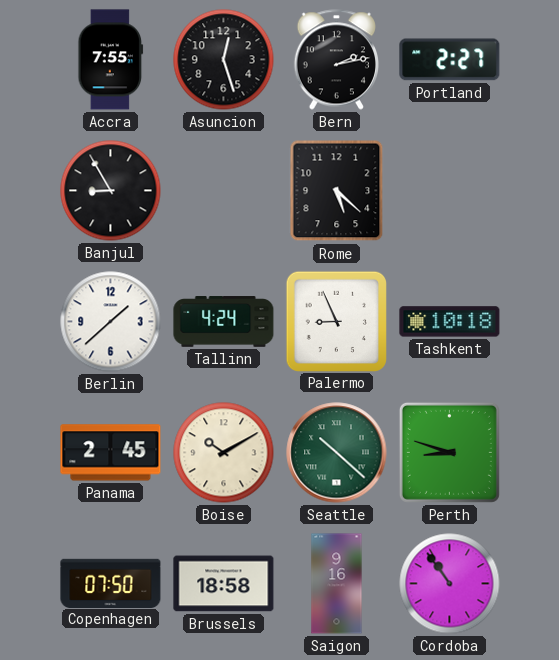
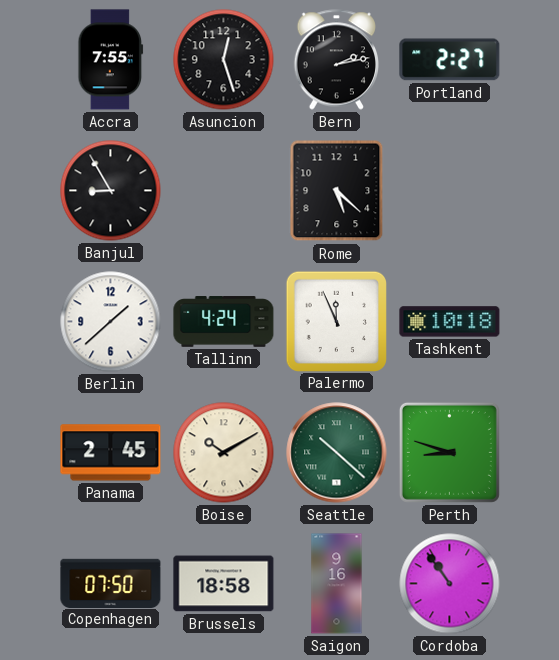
Palermo: 8:56 -> 11:56
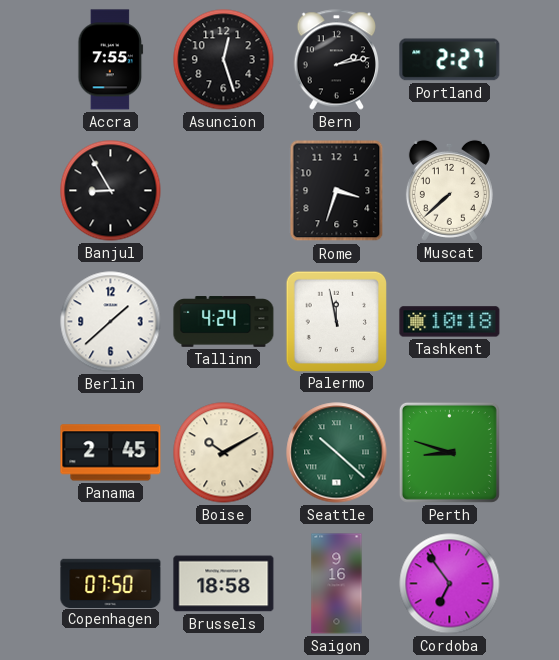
Rome: 5:22 -> 3:33
Muscat: none -> 7:38
Palermo: 11:56 -> 11:58
Cordoba: 10:54 -> 6:54
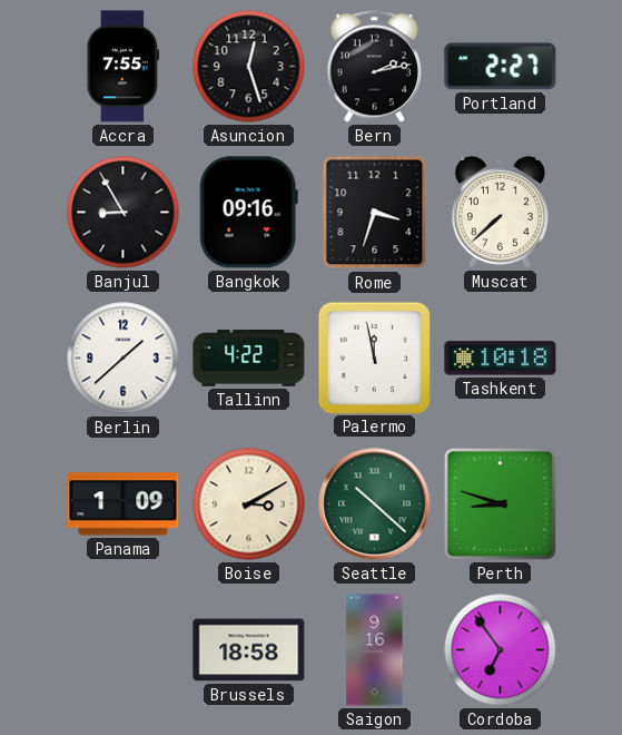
Bangkok: none -> 09:16
Tallinn: 4:24 -> 4:22
Panama: 2:45 -> 1:09
Boise: 10:10 -> 3:10
Copenhagen: 07:50 -> none
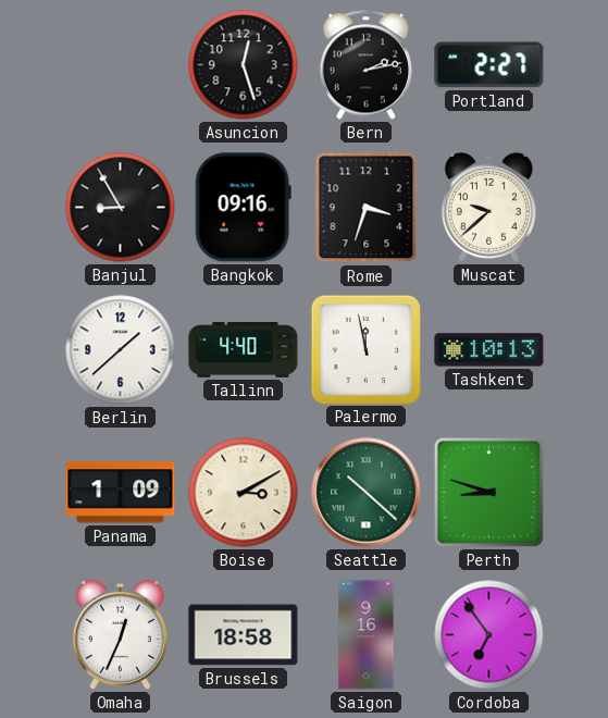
Accra: 7:55 -> none
Muscat: 7:38 -> 9:38
Tallinn: 4:22 -> 4:40
Tashkent: 10:18 -> 10:13
Omaha: none -> 12:34
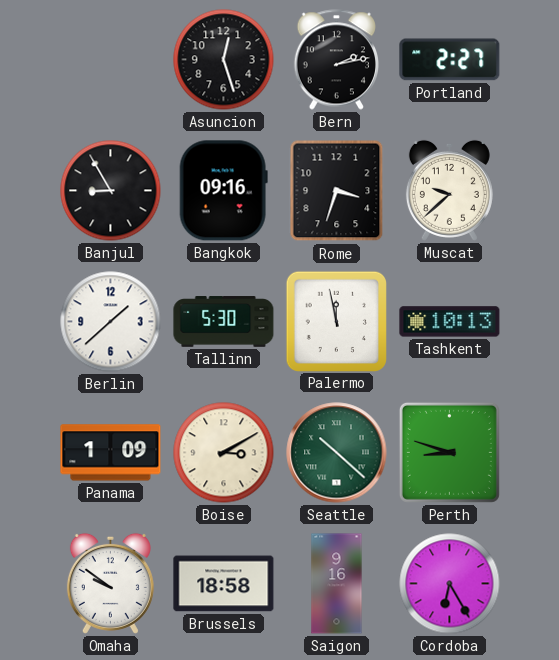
Tallinn: 4:40 -> 5:30
Omaha: 12:34 -> 9:51
Cordoba: 6:54 -> 6:25
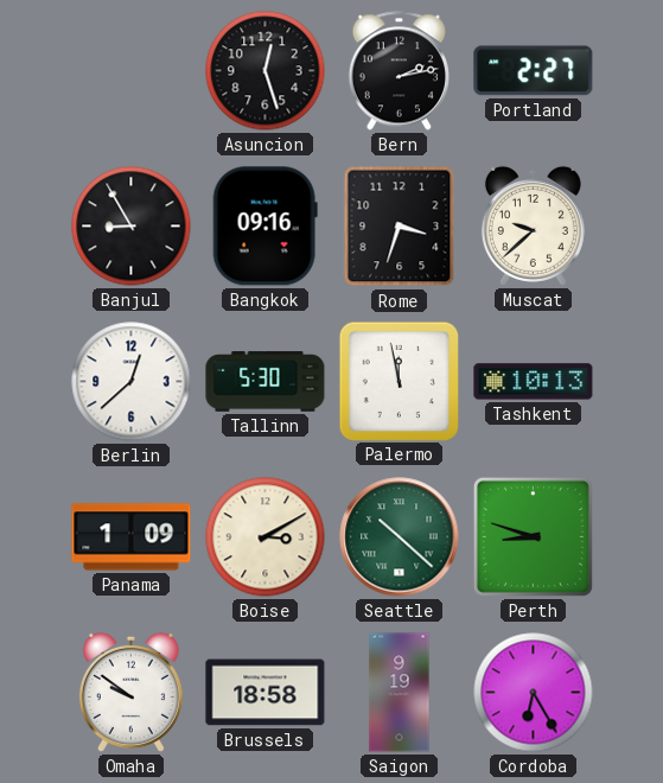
Berlin: 1:38 -> 12:38
Saigon: 9:16 -> 9:19
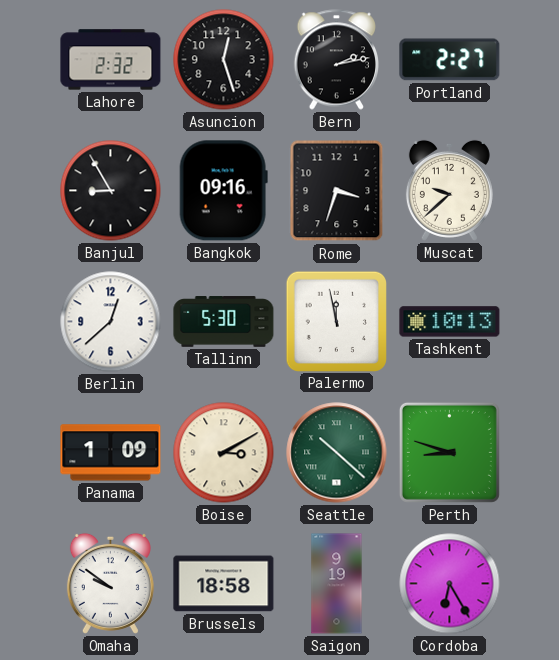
Lahore: none -> 2:32
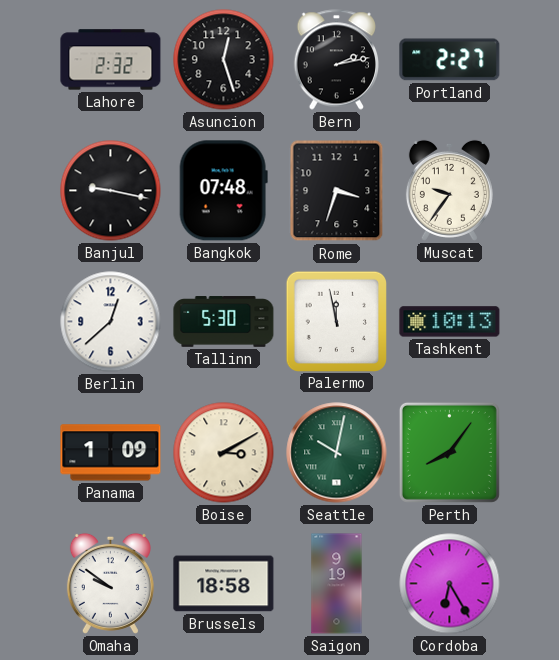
Banjul: 8:55 -> 9:17
Bangkok: 09:16 -> 07:48
Muscat: 9:38 -> 9:36
Seattle: 10:22 -> 10:02
Perth: 8:48 -> 8:06
